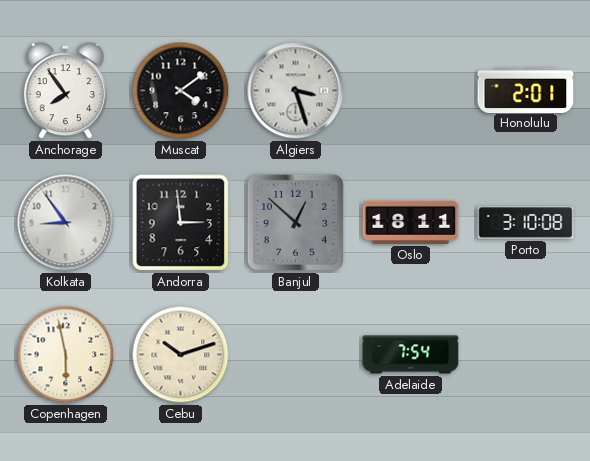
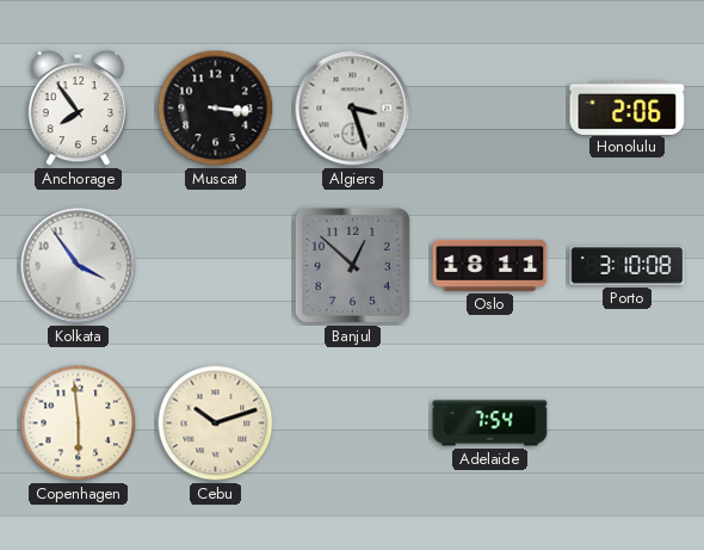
Muscat: 4:09 -> 3:16
Honolulu: 2:01 -> 2:06
Kolkata: 8:54 -> 3:54
Andorra: 2:59 -> none
Copenhagen: 5:58 -> 5:59
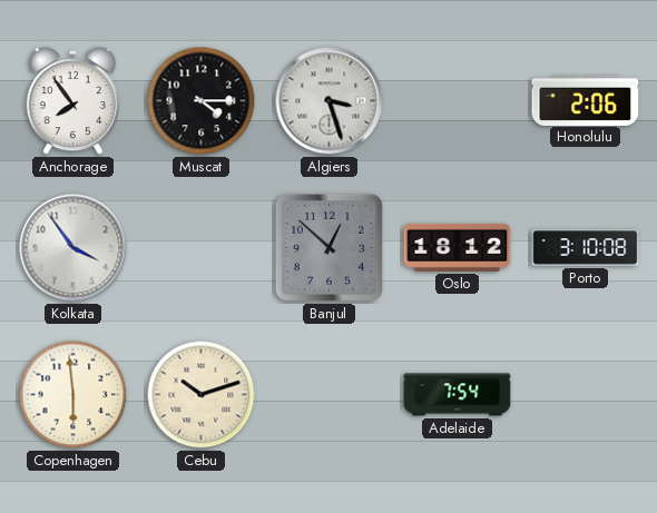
Muscat: 3:16 -> 4:15
Oslo: 18:11 -> 18:12
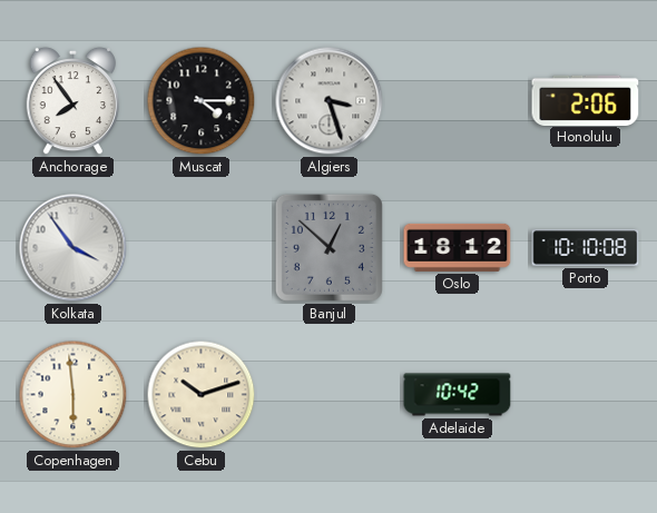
Porto: 3:10 -> 10:10
Adelaide: 7:54 -> 10:42
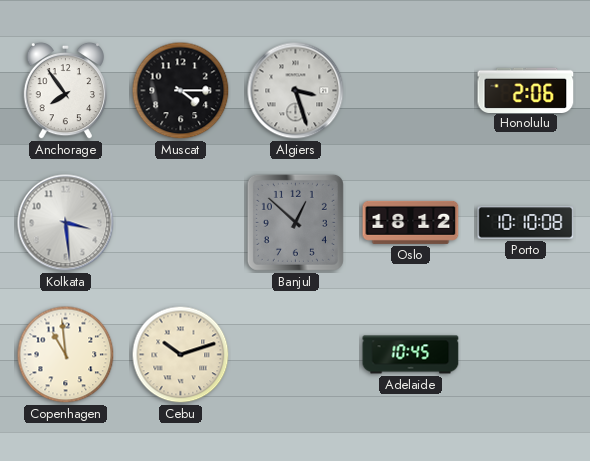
Kolkata: 3:54 -> 3:29
Copenhagen: 5:59 -> 10:59
Adelaide: 10:42 -> 10:45
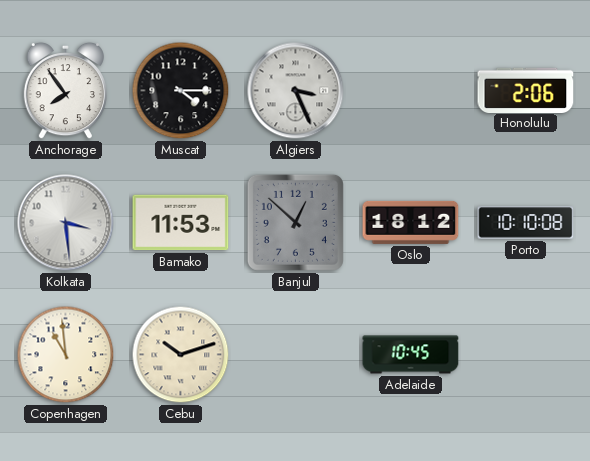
Algiers: 3:27 -> 3:26
Bamako: none -> 11:53
